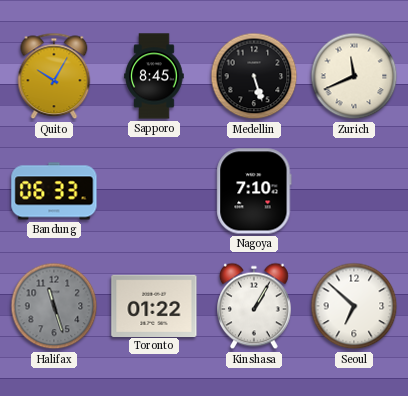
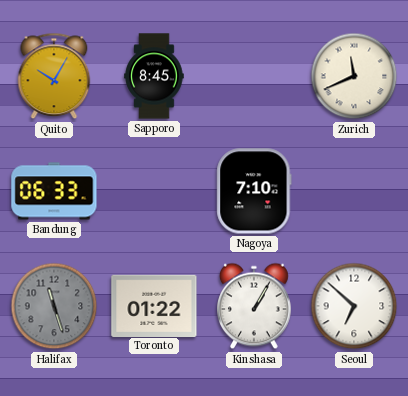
Medellin: 5:27 -> none
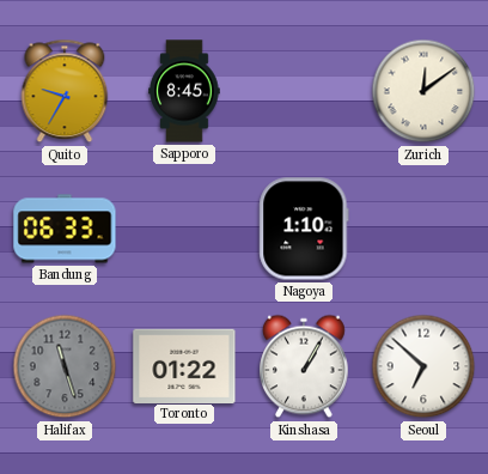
Quito: 10:05 -> 9:35
Zurich: 11:41 -> 12:09
Nagoya: 7:10 -> 1:10
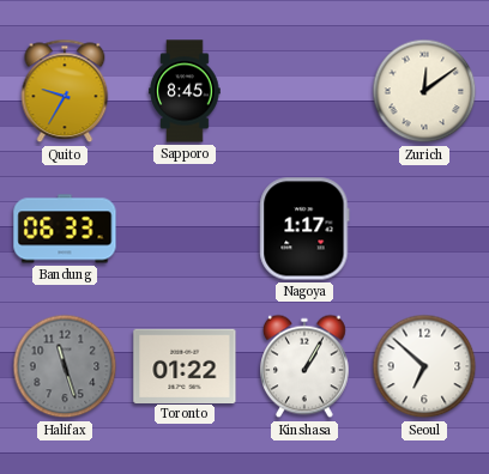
Nagoya: 1:10 -> 1:17
